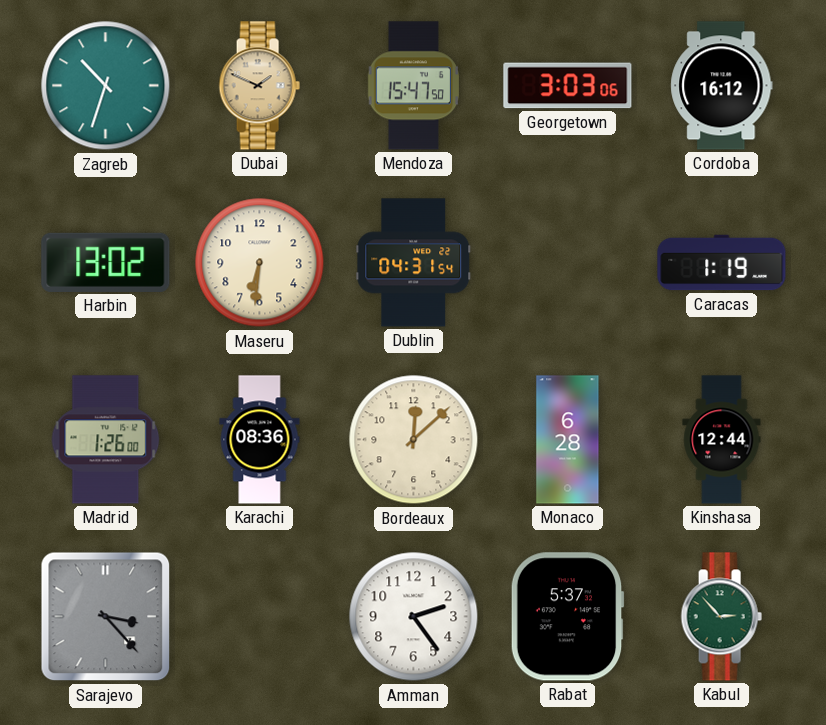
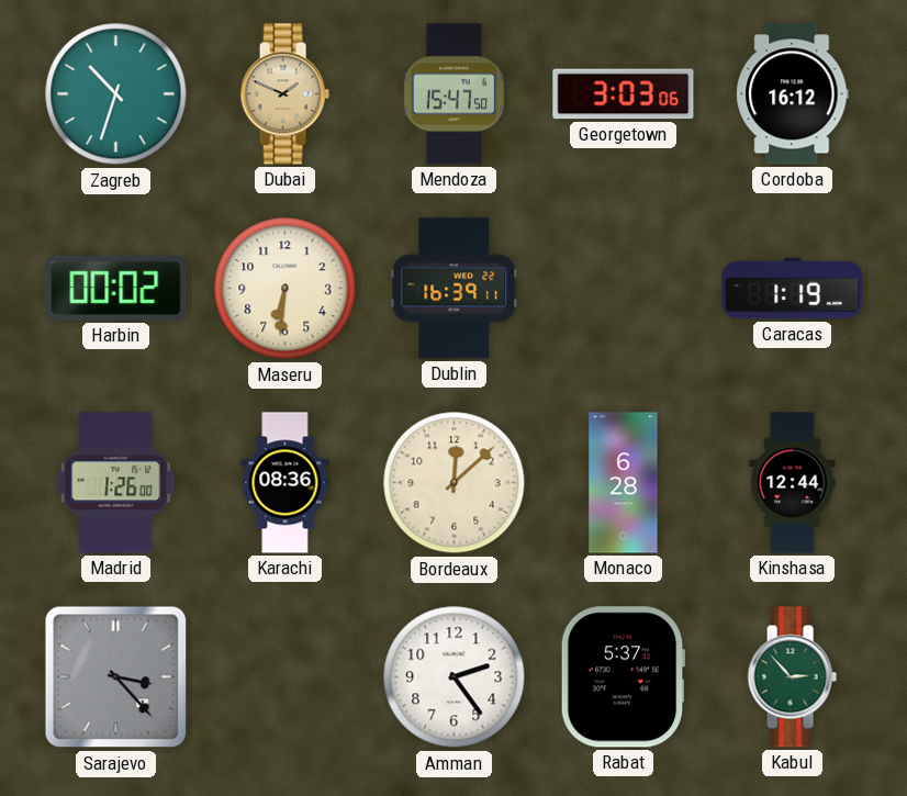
Harbin: 13:02 -> 00:02
Dublin: 04:31 -> 16:39
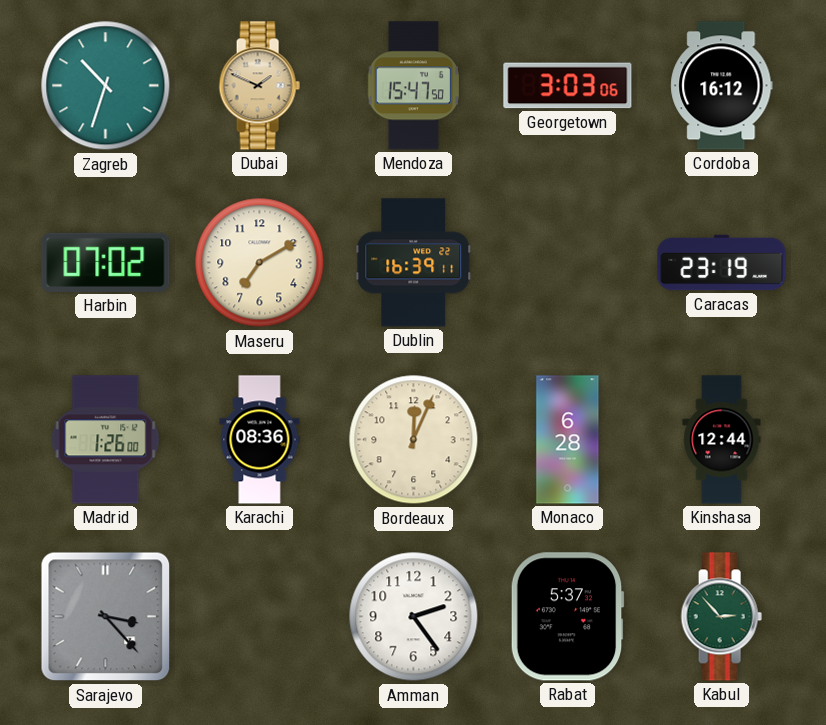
Harbin: 00:02 -> 07:02
Maseru: 6:31 -> 7:10
Caracas: 1:19 -> 23:19
Bordeaux: 12:08 -> 12:04
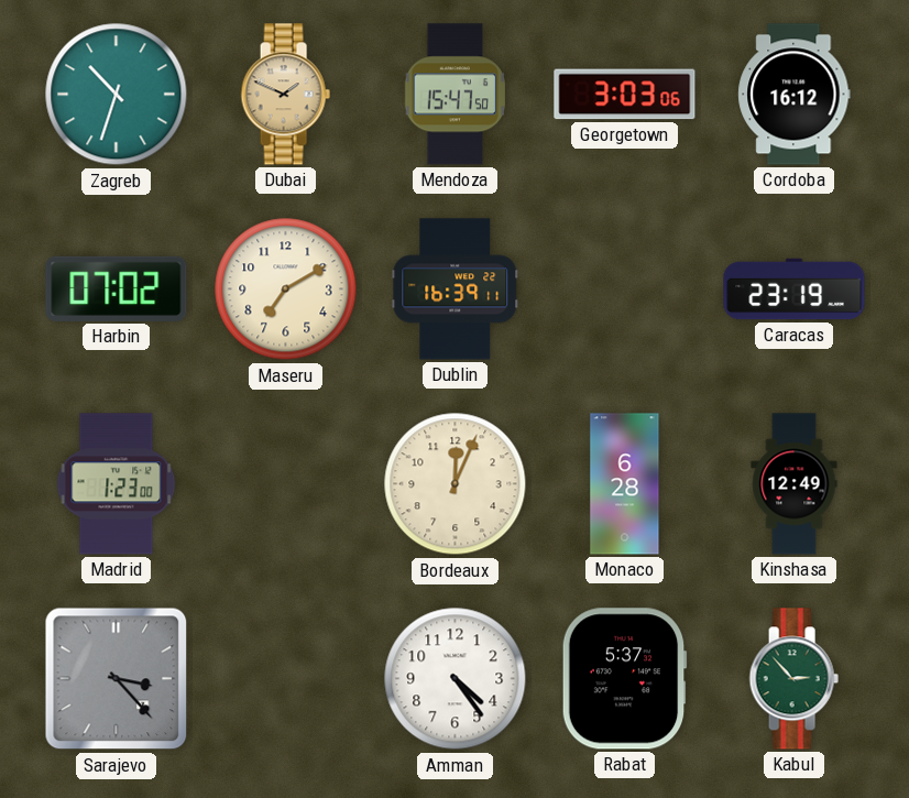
Madrid: 1:26 -> 1:23
Karachi: 08:36 -> none
Kinshasa: 12:44 -> 12:49
Amman: 2:24 -> 4:24
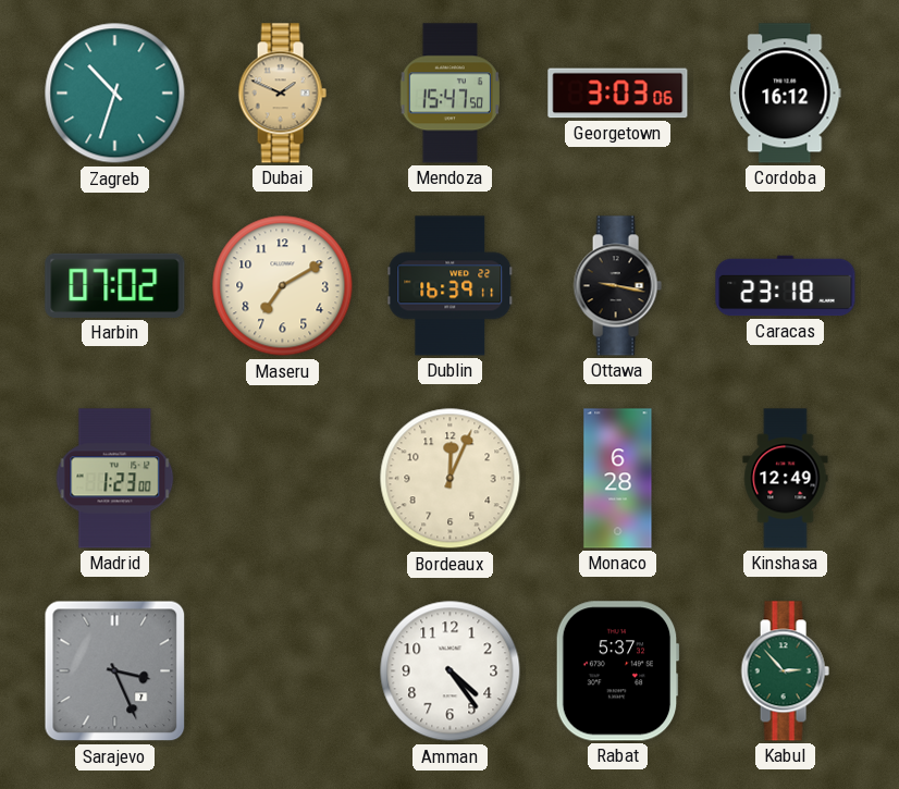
Ottawa: none -> 9:17
Caracas: 23:19 -> 23:18
Sarajevo: 3:23 -> 3:26
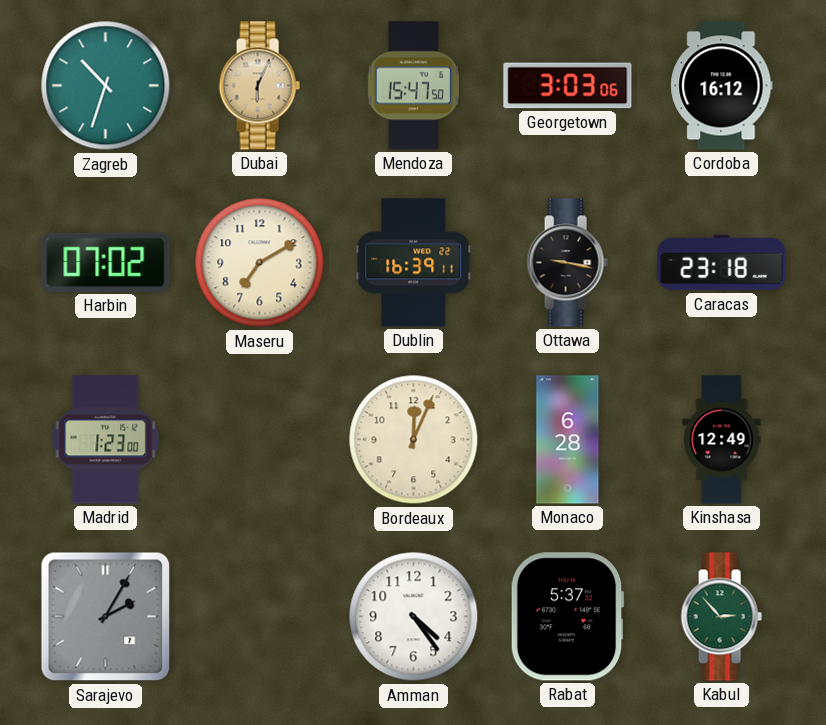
Dubai: 1:49 -> 6:04
Sarajevo: 3:26 -> 2:05
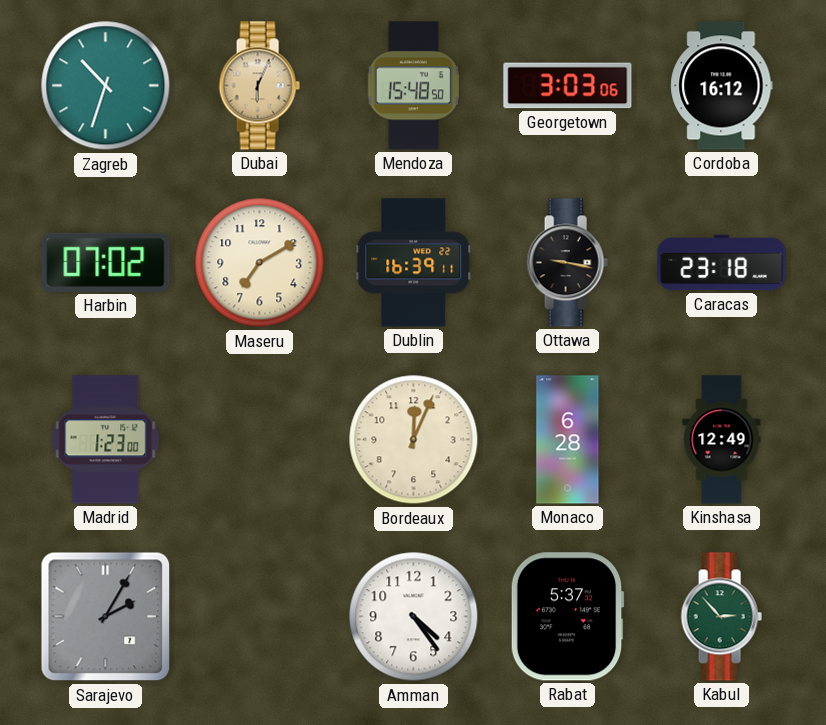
Mendoza: 15:47 -> 15:48
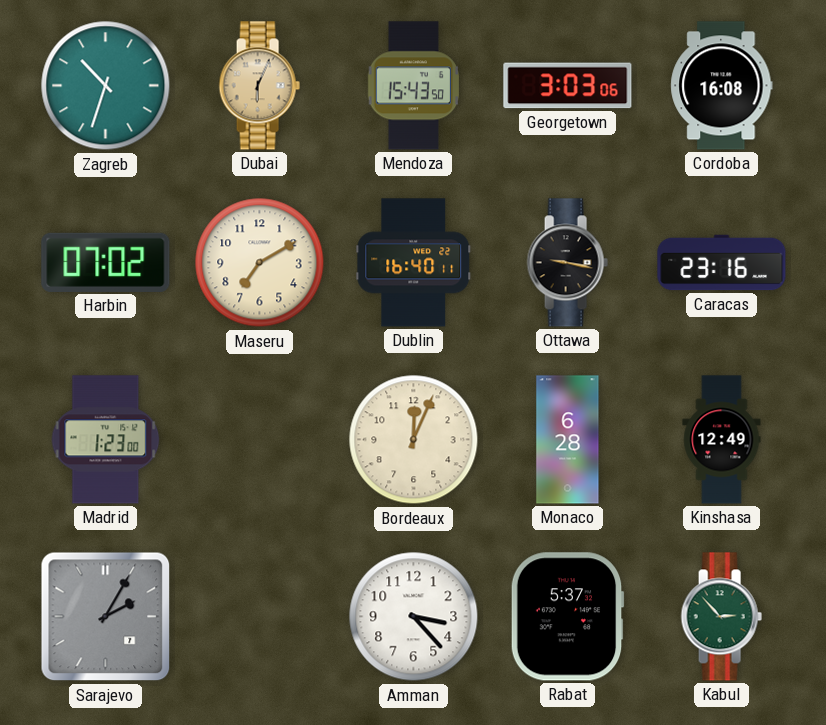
Mendoza: 15:48 -> 15:43
Cordoba: 16:12 -> 16:08
Dublin: 16:39 -> 16:40
Caracas: 23:18 -> 23:16
Amman: 4:24 -> 3:23
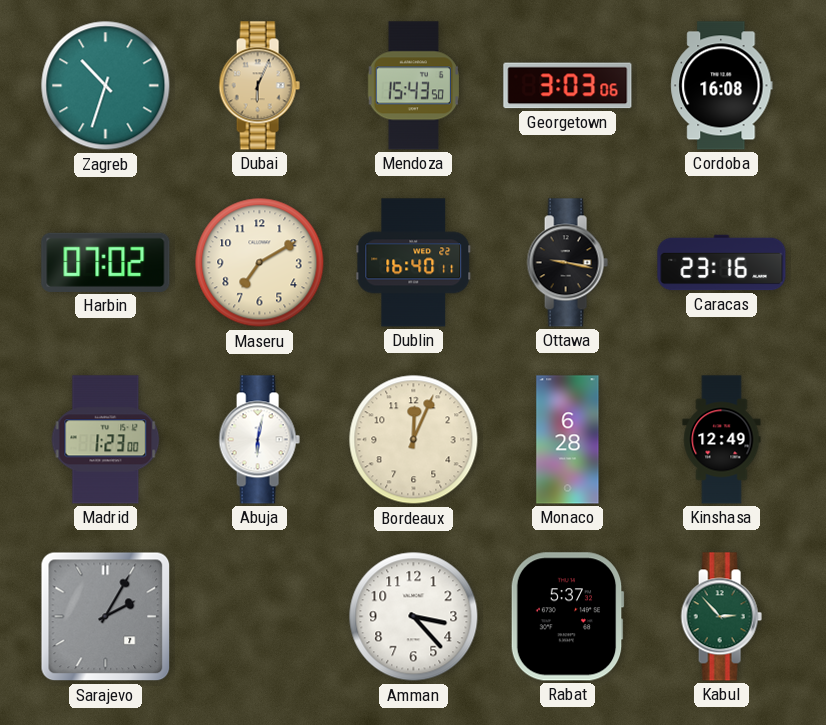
Abuja: none -> 6:02
